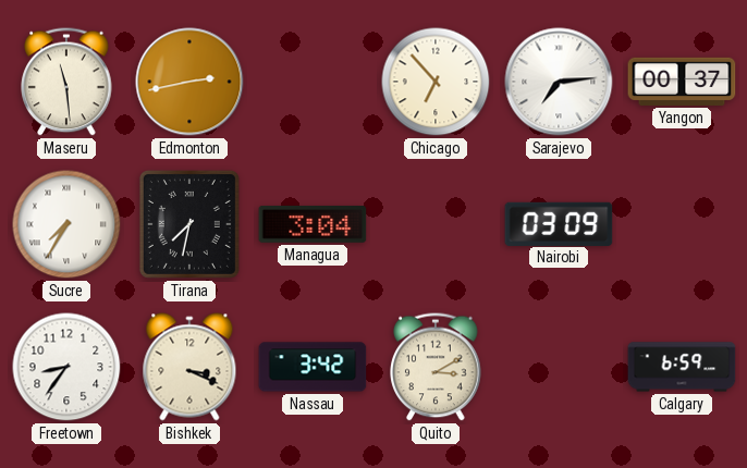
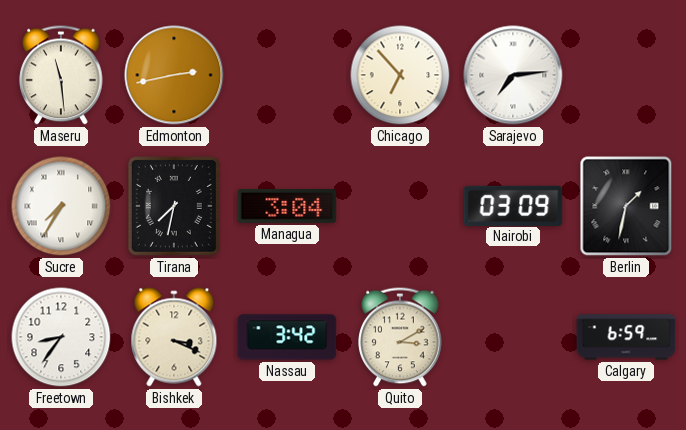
Yangon: 00:37 -> none
Berlin: none -> 1:32
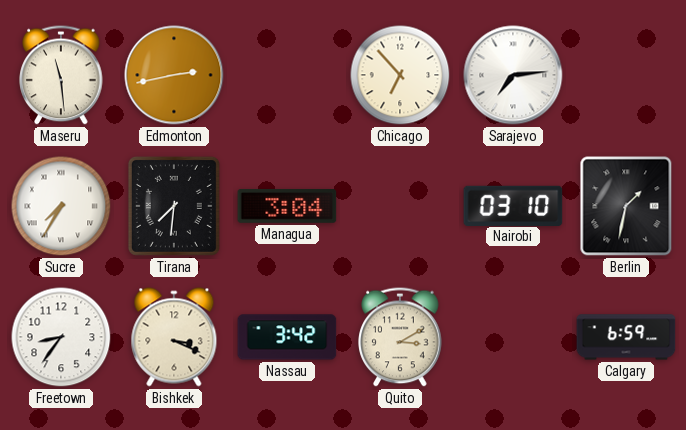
Tirana: 7:32 -> 7:31
Nairobi: 03:09 -> 03:10
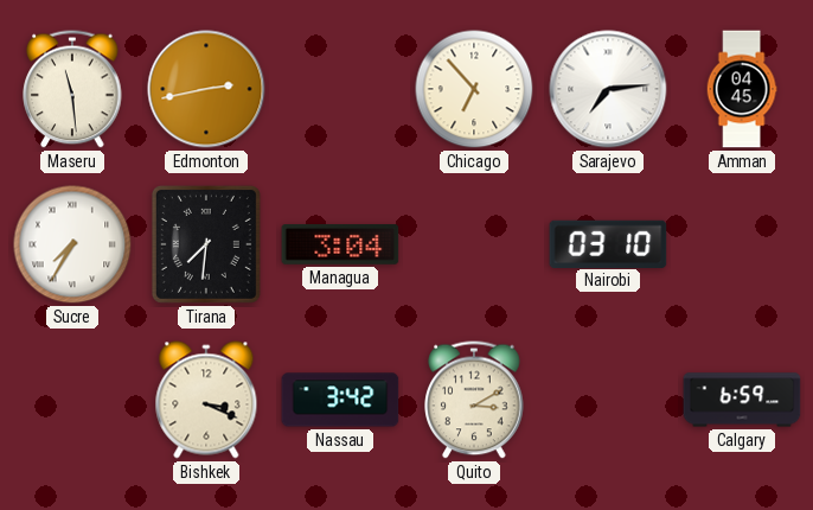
Amman: none -> 04:45
Berlin: 1:32 -> none
Freetown: 8:36 -> none
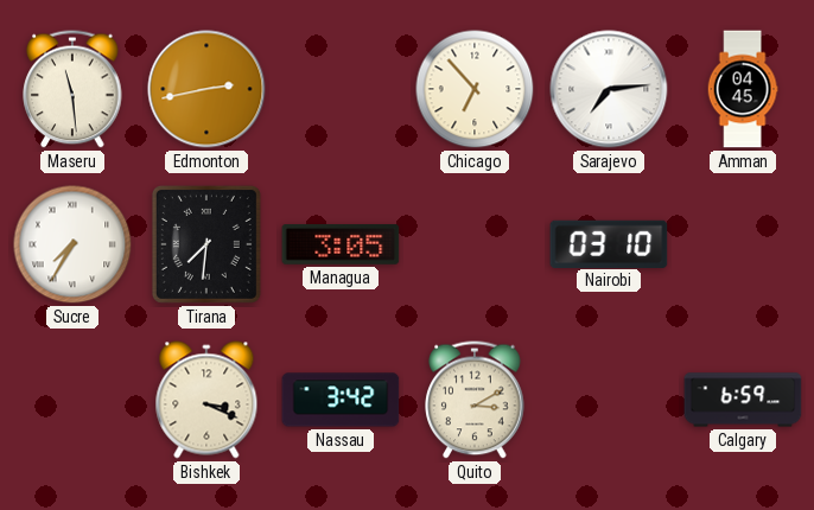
Managua: 3:04 -> 3:05
